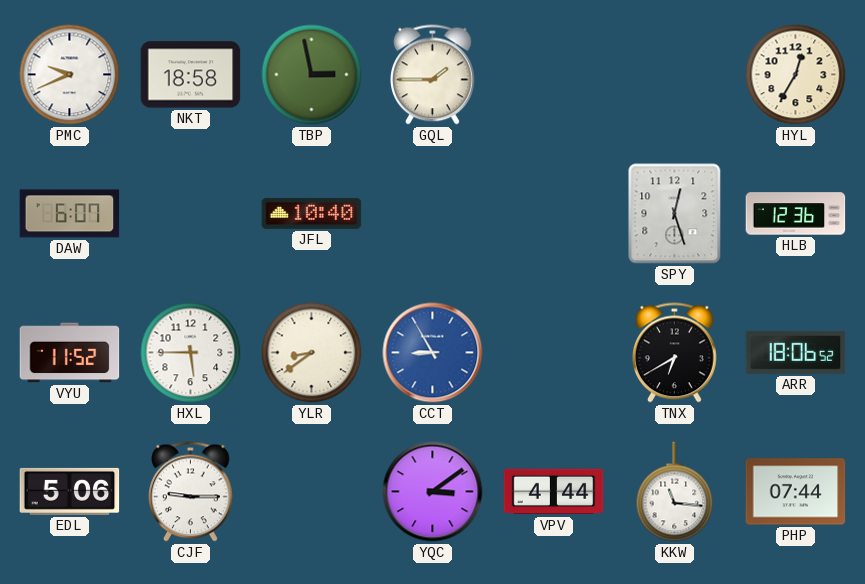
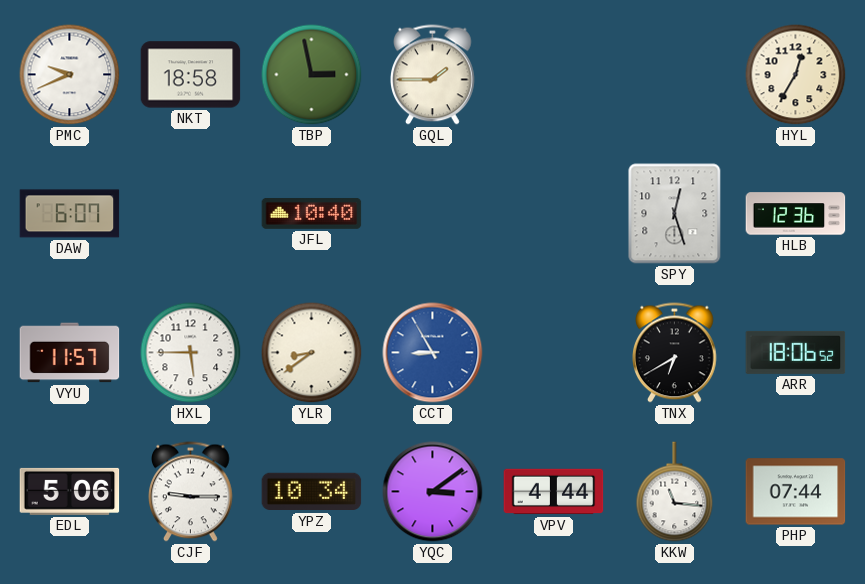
VYU: 11:52 -> 11:57
YPZ: none -> 10:34
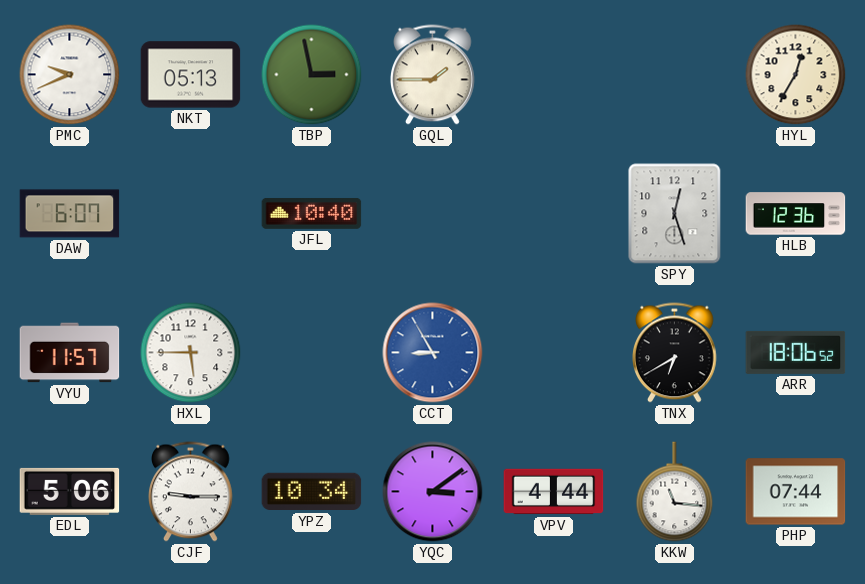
NKT: 18:58 -> 05:13
YLR: 8:39 -> none
